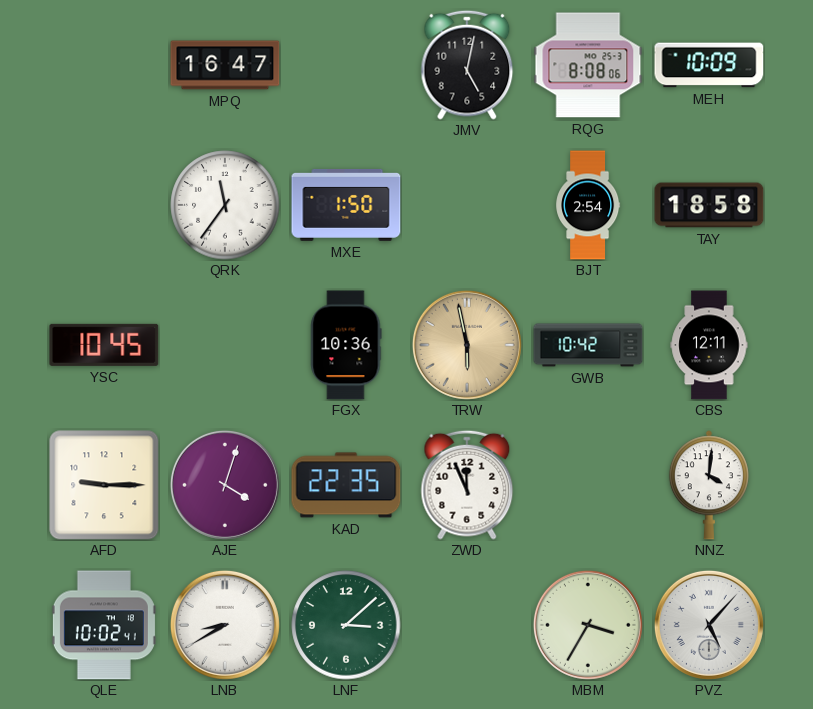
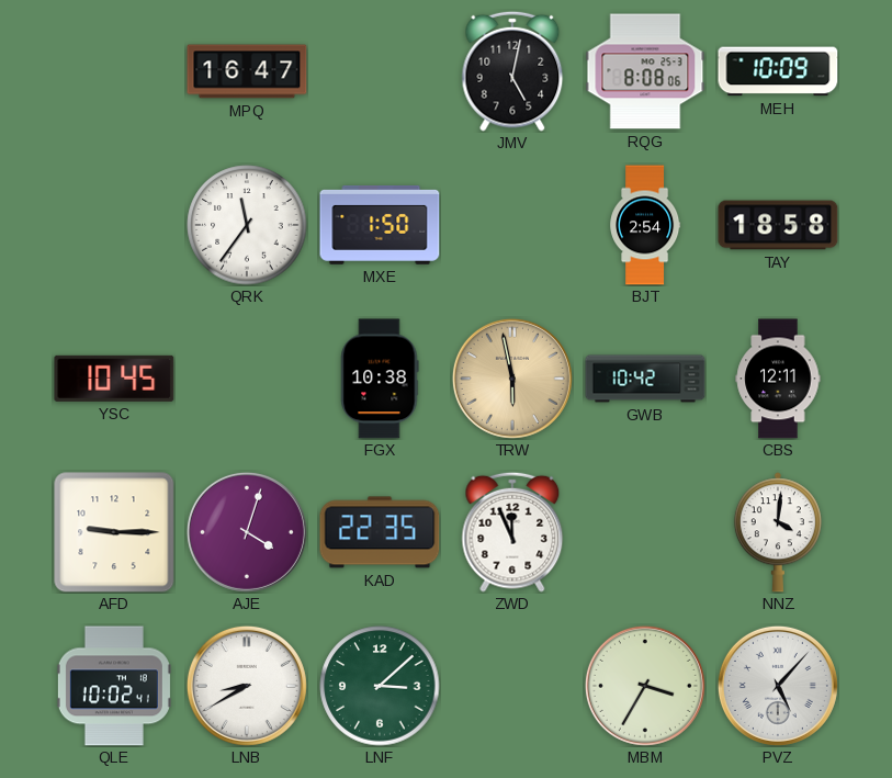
FGX: 10:36 -> 10:38
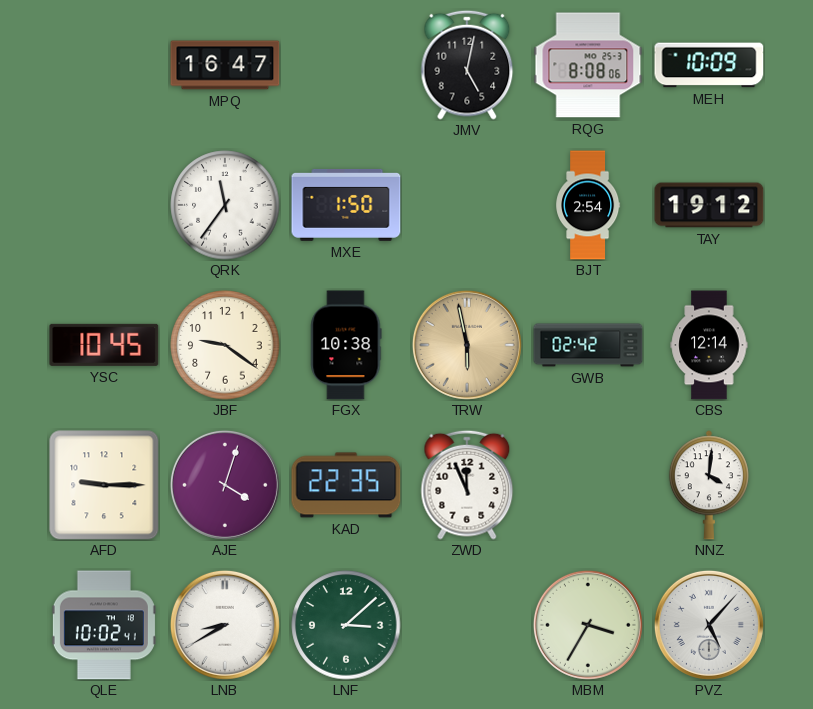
TAY: 18:58 -> 19:12
JBF: none -> 9:21
GWB: 10:42 -> 02:42
CBS: 12:11 -> 12:14
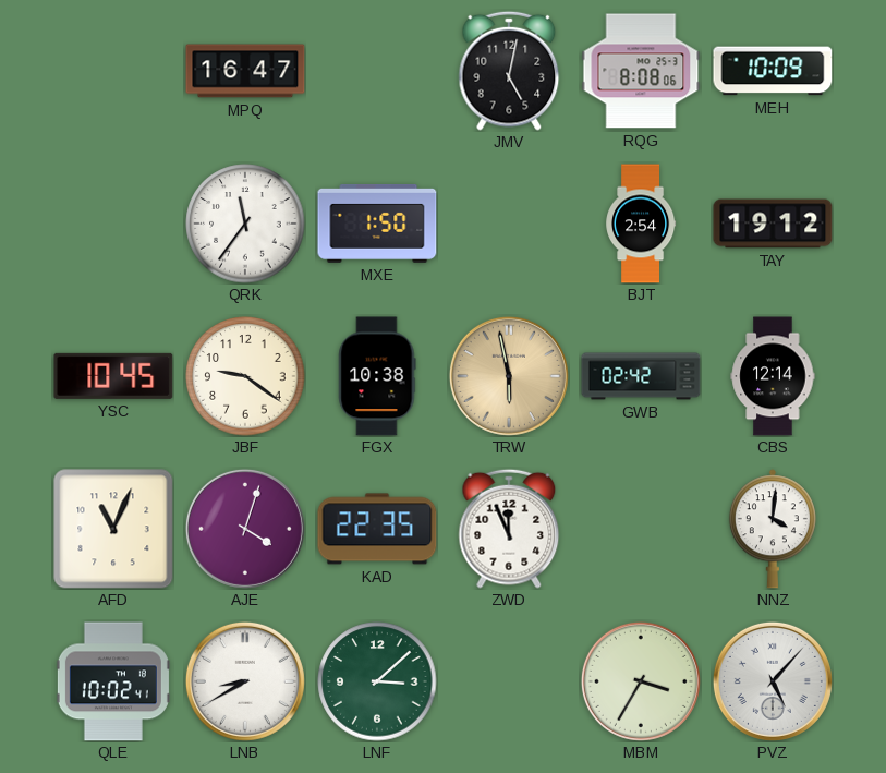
AFD: 9:15 -> 11:04
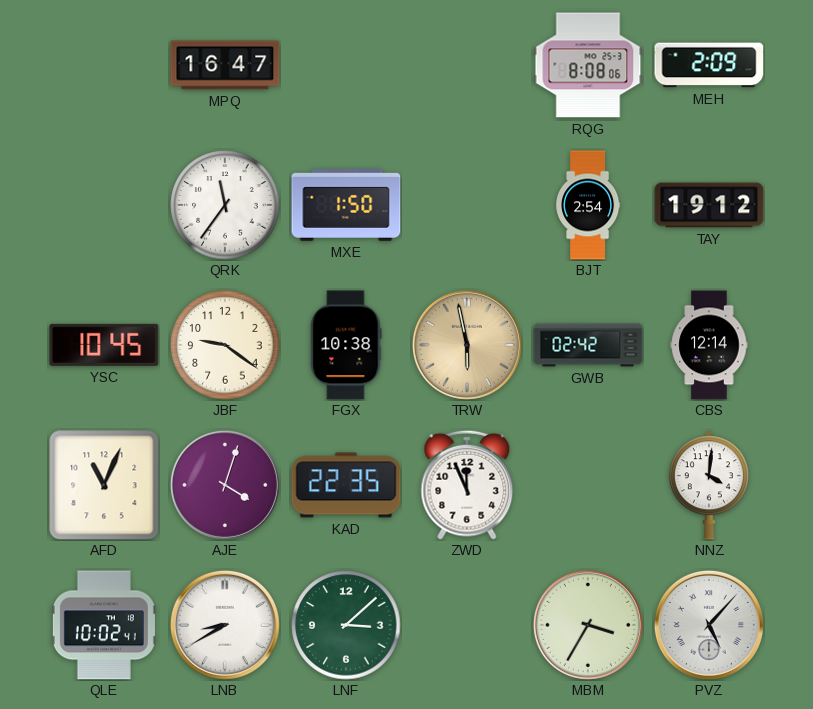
JMV: 5:02 -> none
MEH: 10:09 -> 2:09
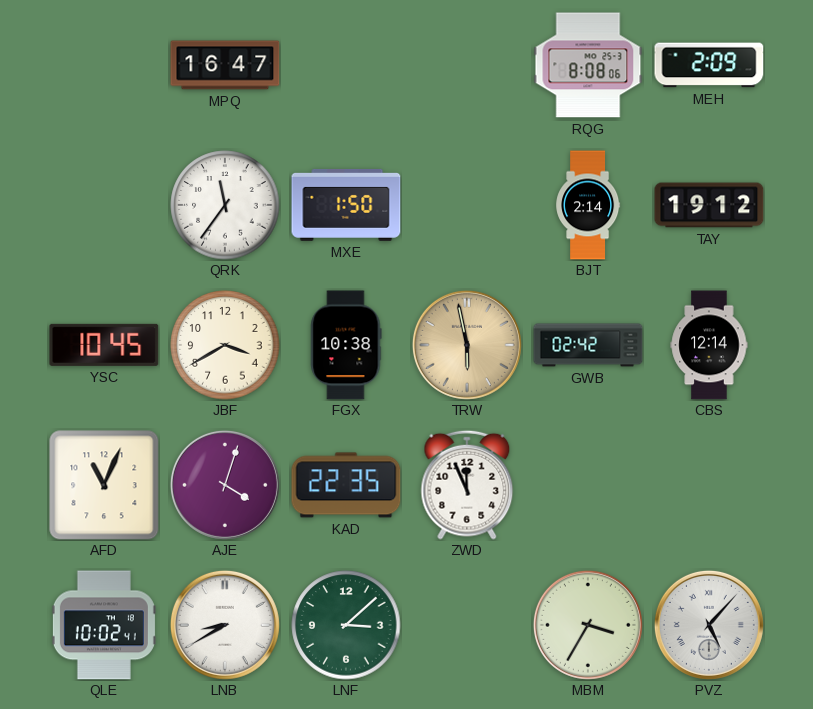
BJT: 2:54 -> 2:14
JBF: 9:21 -> 3:40
NNZ: 4:01 -> none
